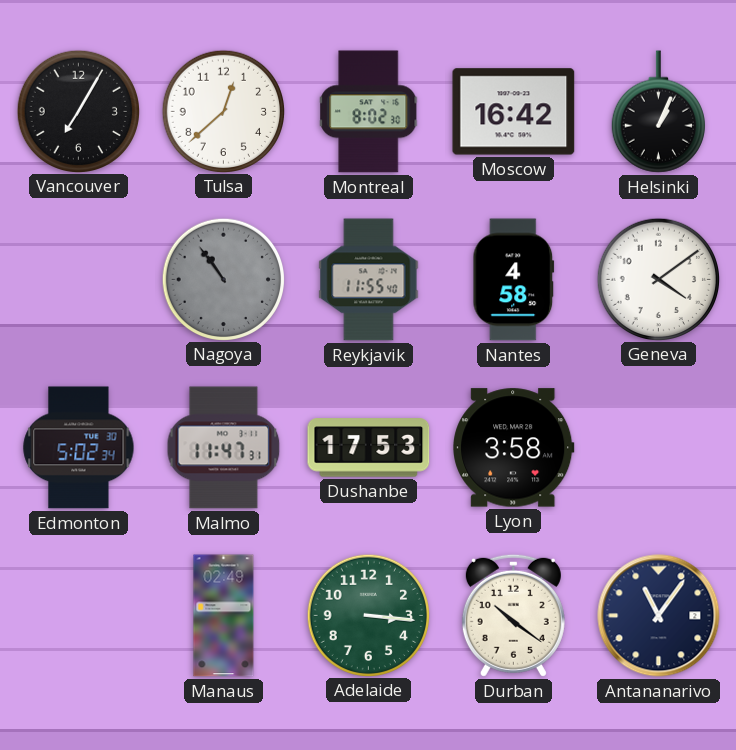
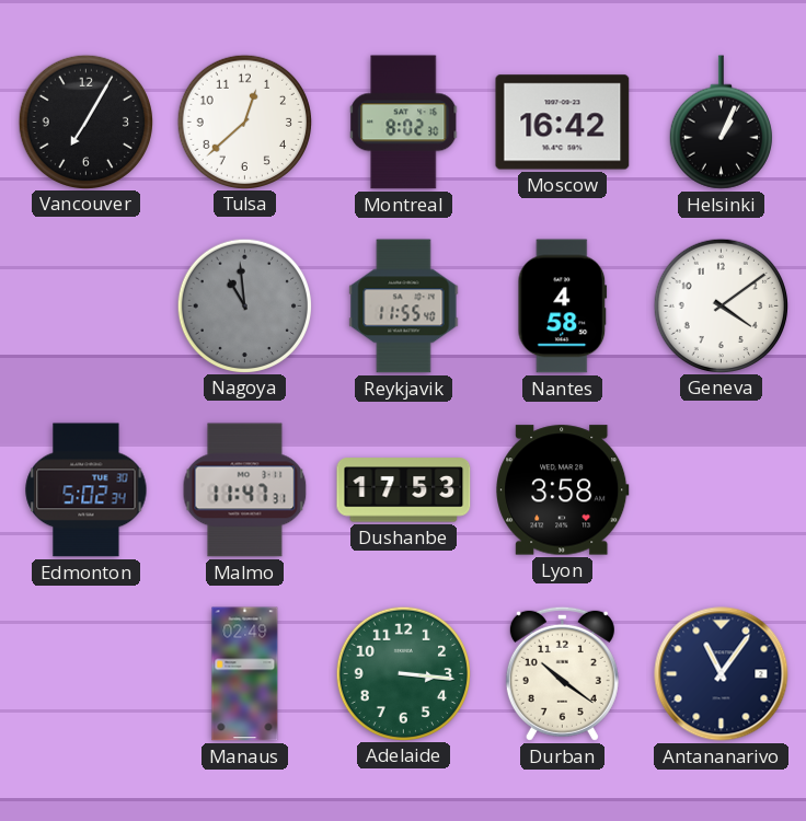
Nagoya: 10:54 -> 10:59
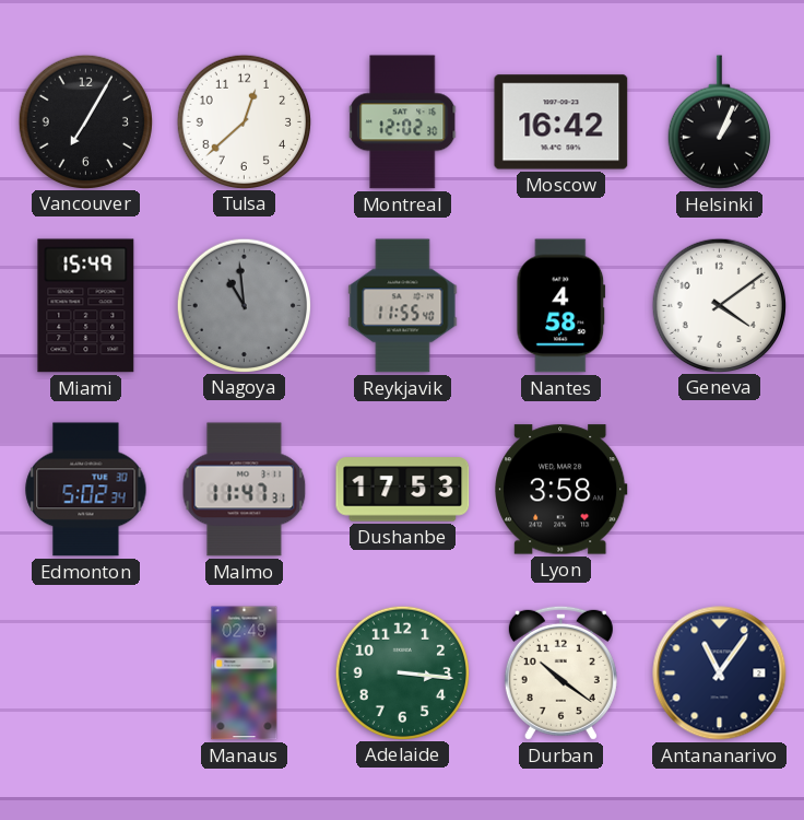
Montreal: 8:02 -> 12:02
Miami: none -> 15:49
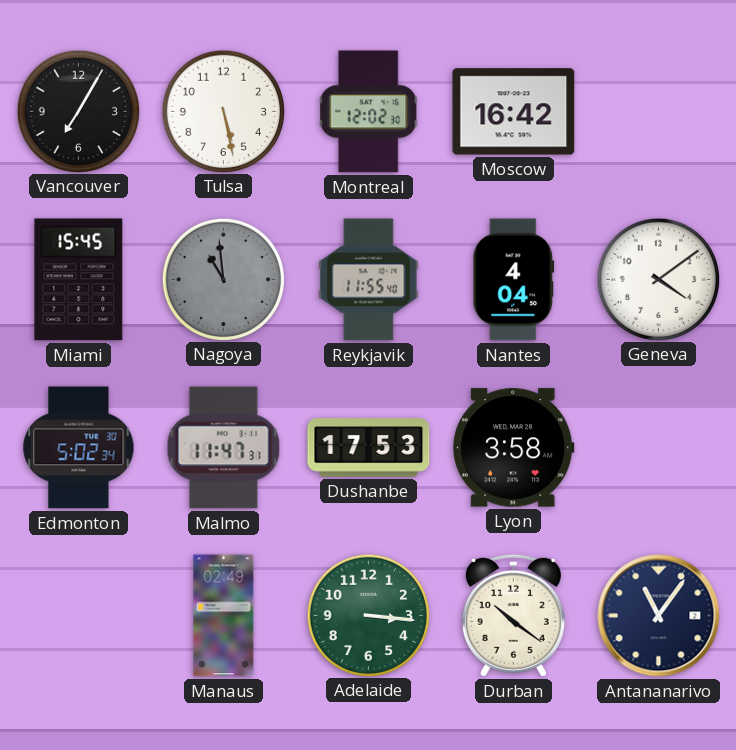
Tulsa: 12:38 -> 5:28
Helsinki: 1:04 -> none
Miami: 15:49 -> 15:45
Nantes: 4:58 -> 4:04
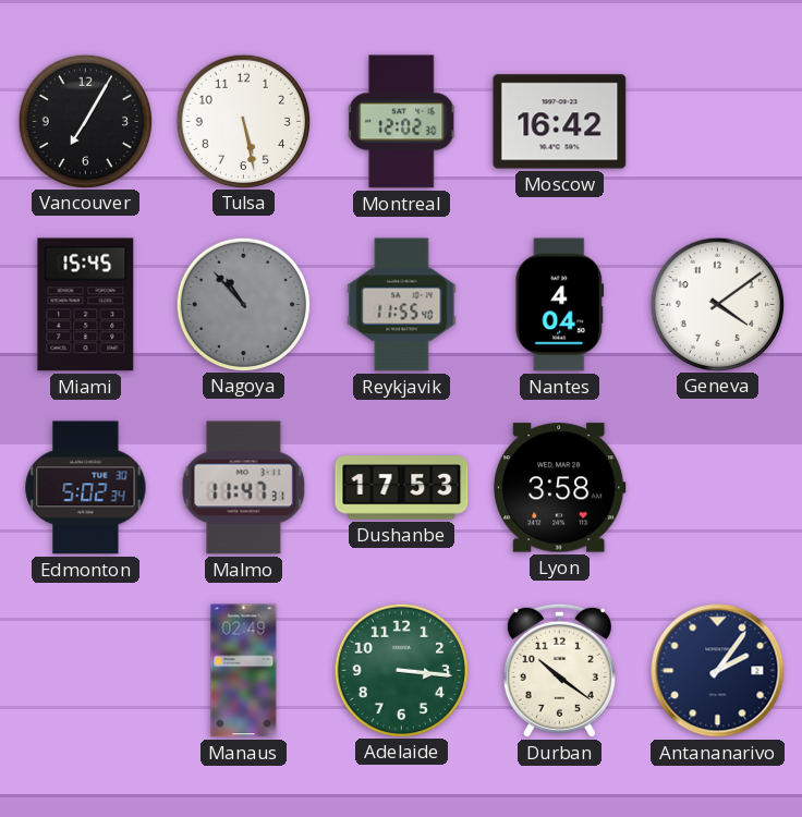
Nagoya: 10:59 -> 10:53
Antananarivo: 11:06 -> 2:06
